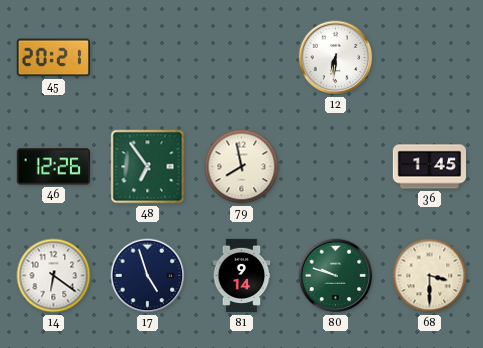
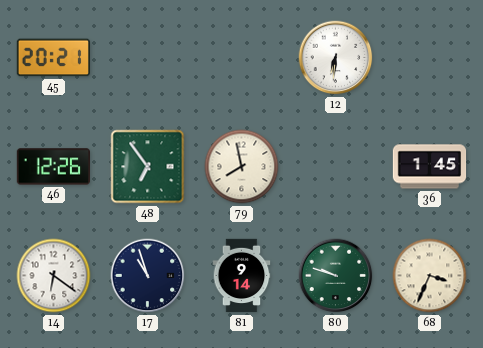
17: 4:57 -> 10:57
68: 3:30 -> 3:34
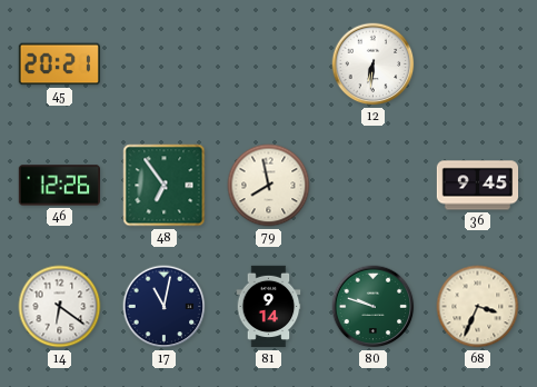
36: 1:45 -> 9:45
17: 10:57 -> 11:02
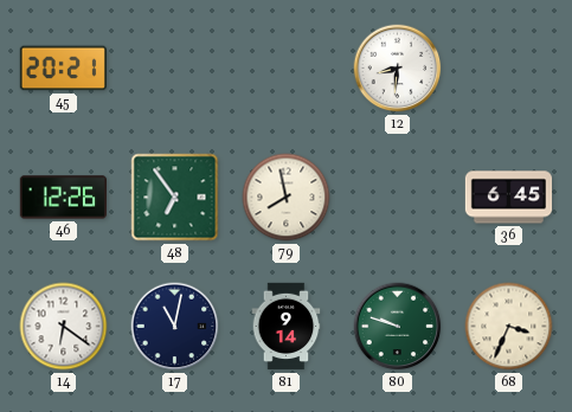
12: 6:31 -> 8:31
36: 9:45 -> 6:45
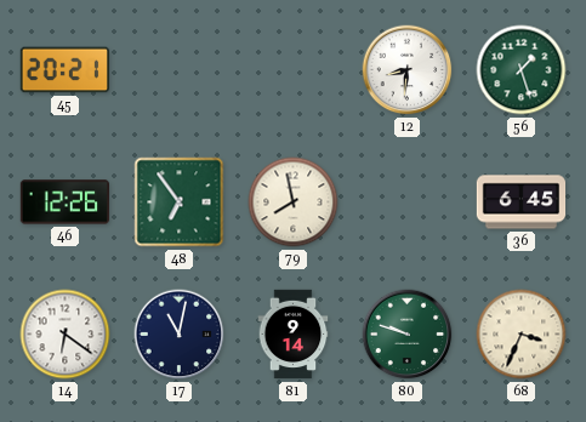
56: none -> 1:27
